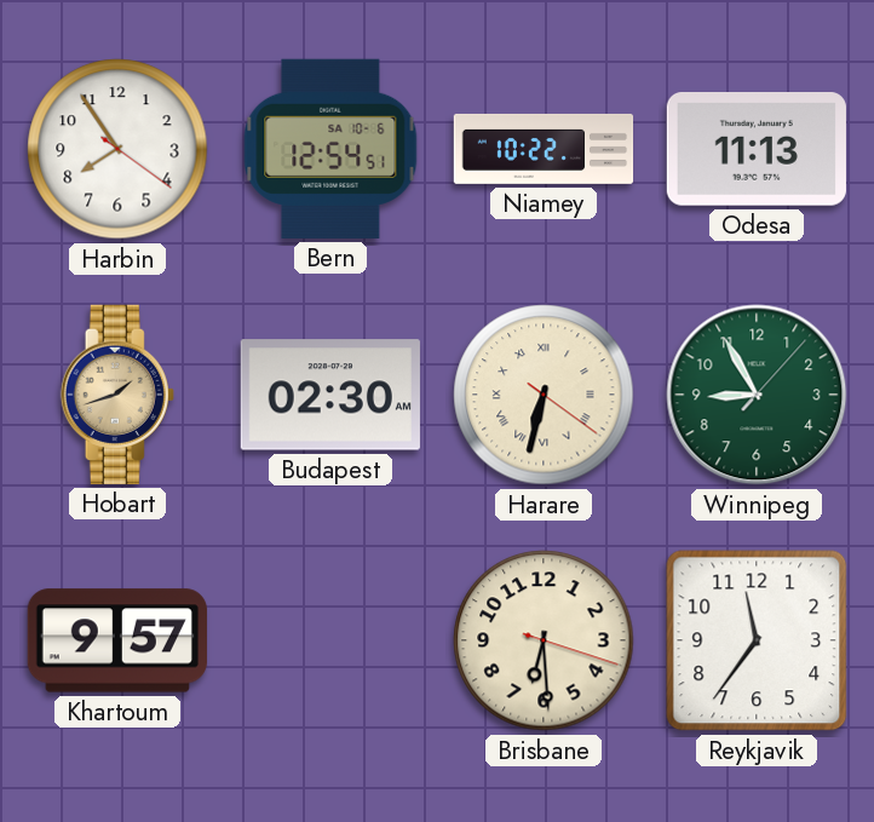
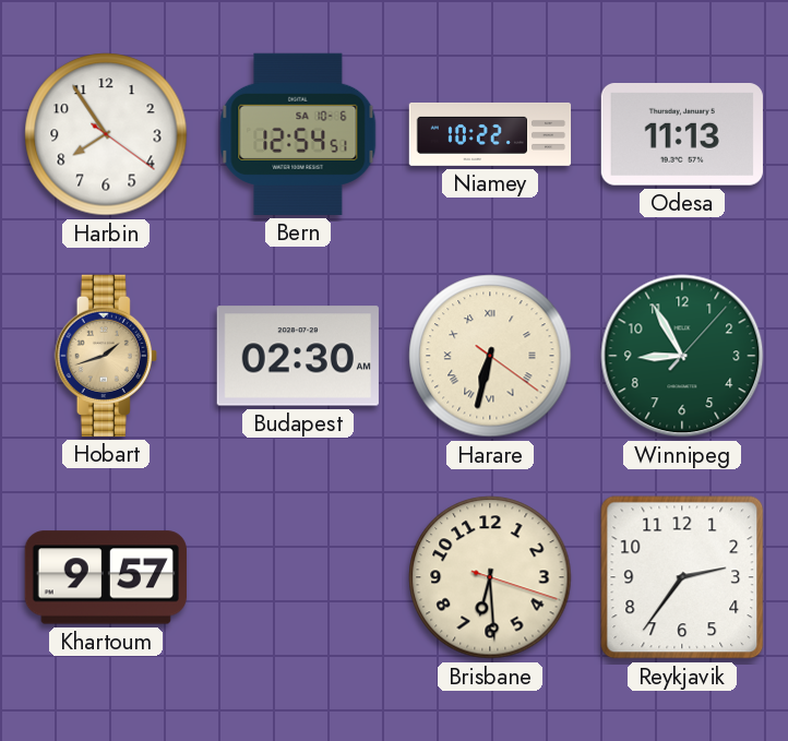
Reykjavik: 11:36 -> 2:36
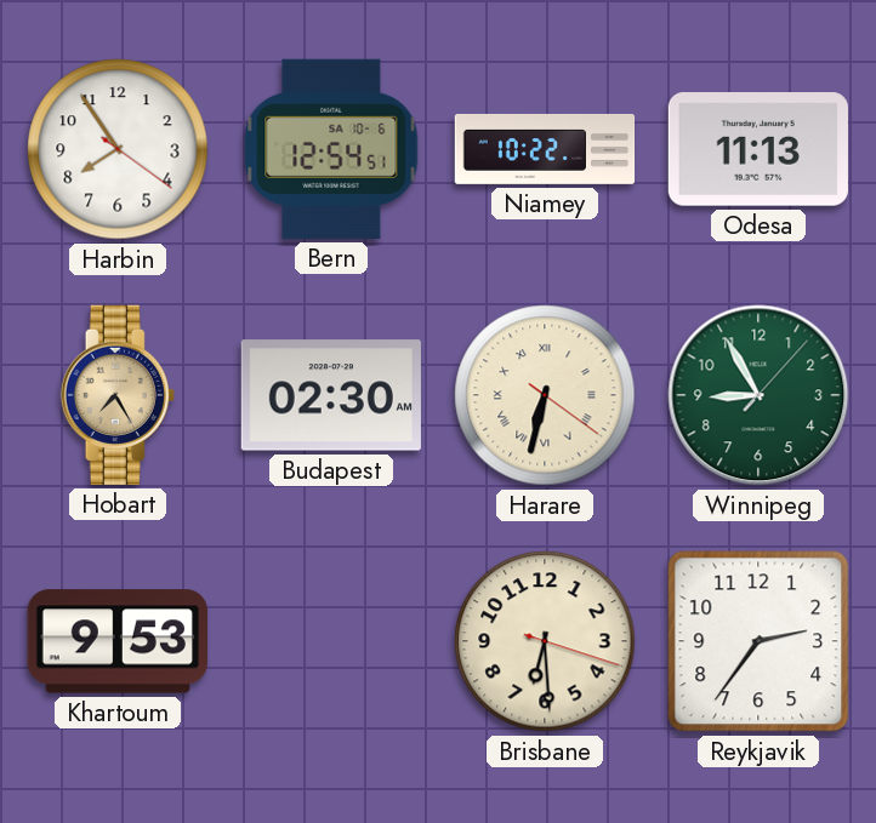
Hobart: 1:42 -> 7:25
Khartoum: 9:57 -> 9:53
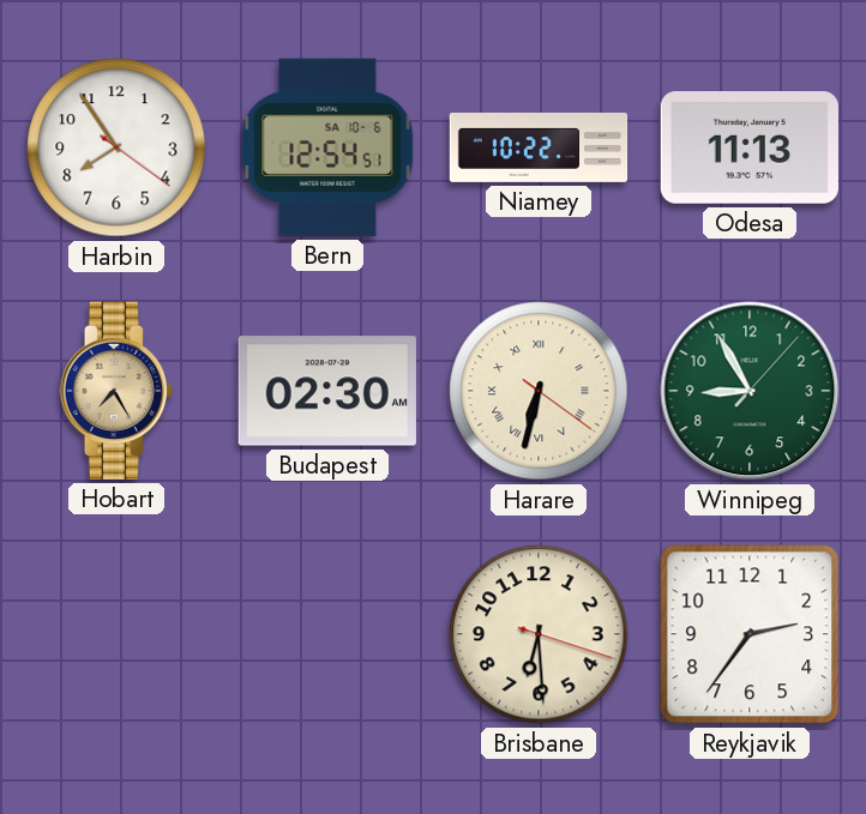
Khartoum: 9:53 -> none
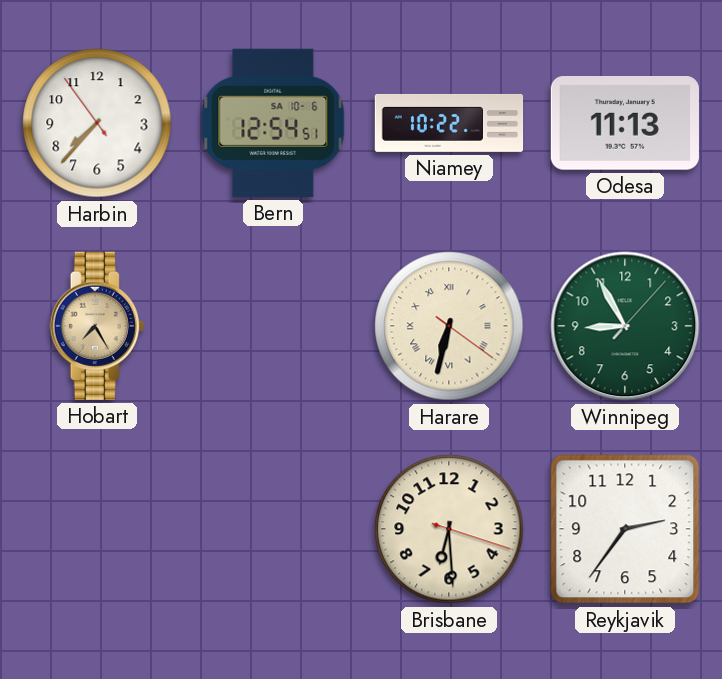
Harbin: 7:54 -> 7:36
Budapest: 02:30 -> none
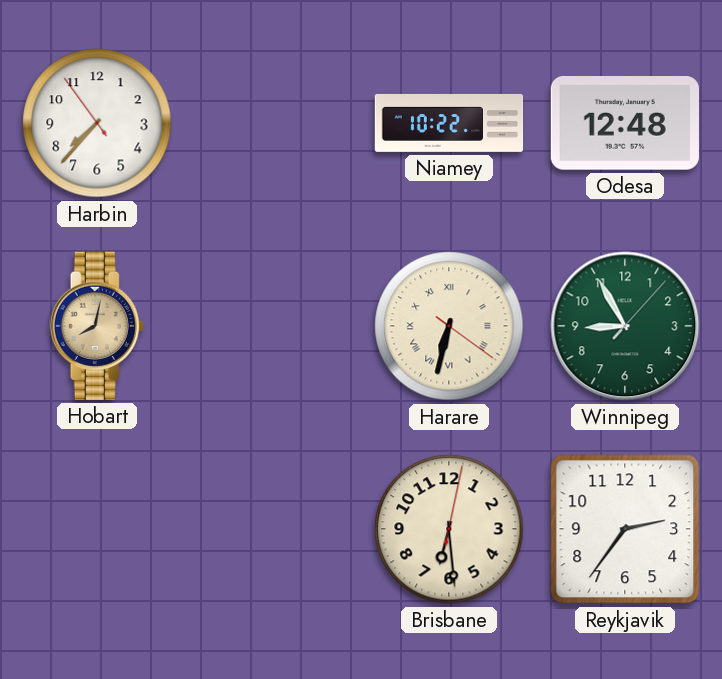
Bern: 12:54 -> none
Odesa: 11:13 -> 12:48
Hobart: 7:25 -> 8:02
Brisbane: 6:29:18 -> 6:29:02
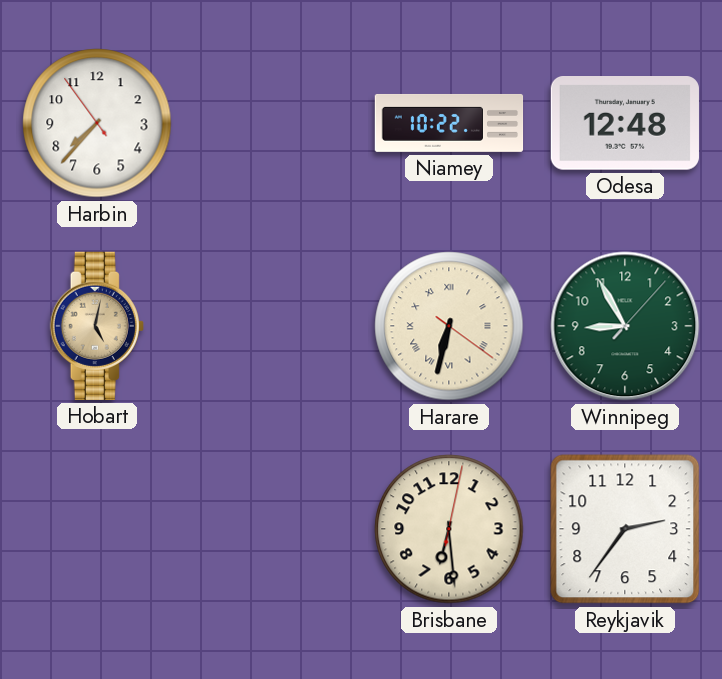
Hobart: 8:02 -> 5:02
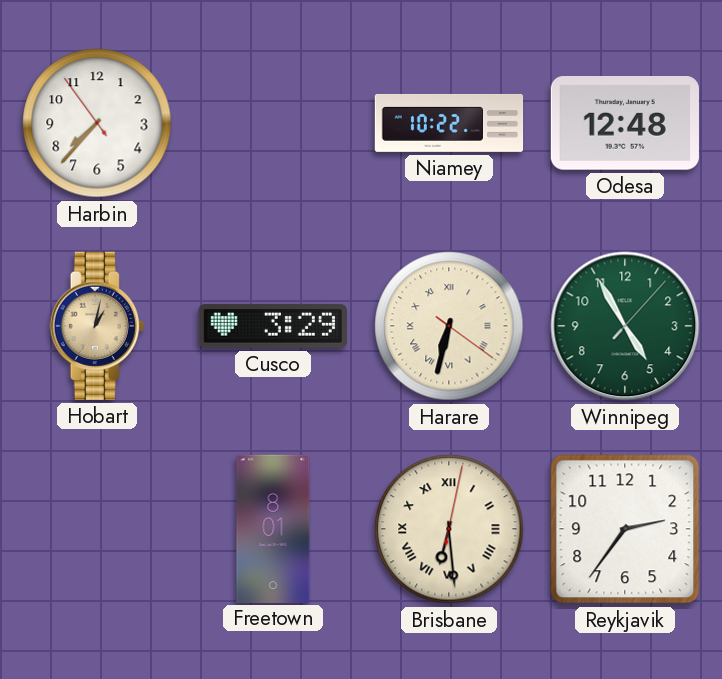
Hobart: 5:02 -> 1:02
Cusco: none -> 3:29
Winnipeg: 8:55 -> 4:55
Freetown: none -> 8:01
Brisbane numerals: Arabic -> Roman
